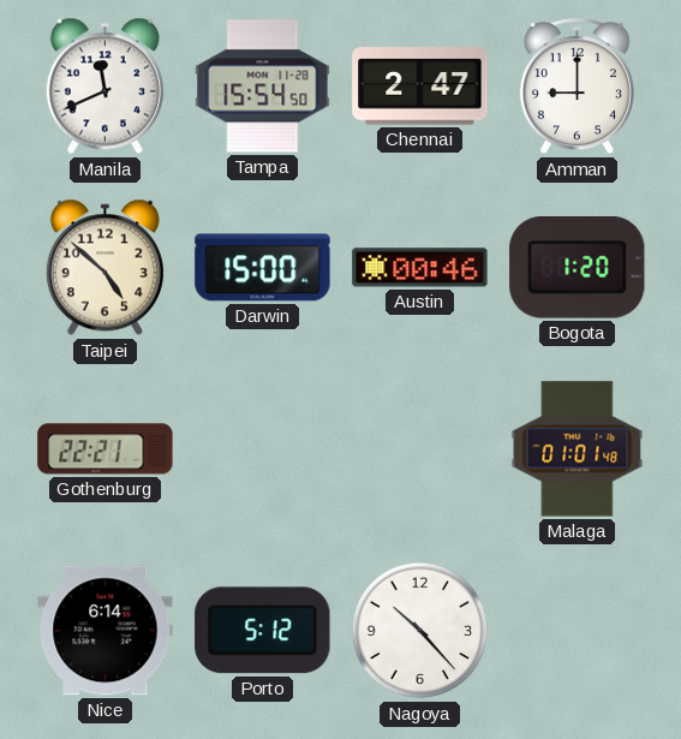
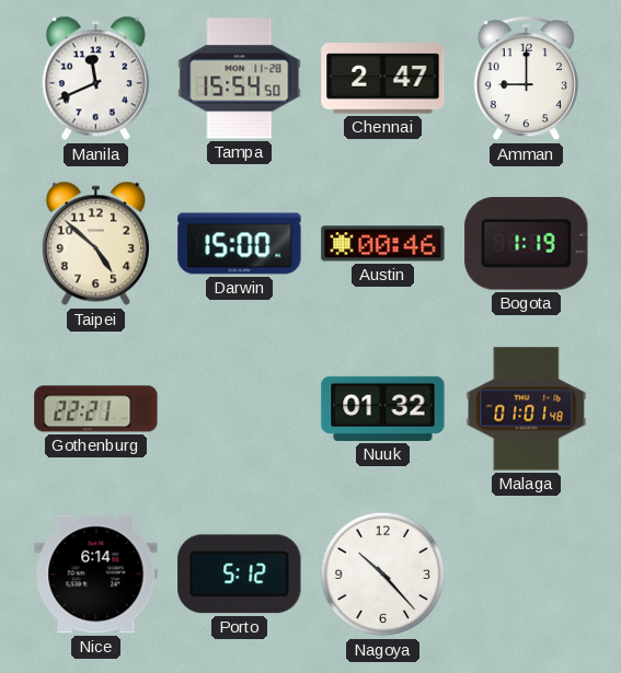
Bogota: 1:20 -> 1:19
Nuuk: none -> 01:32
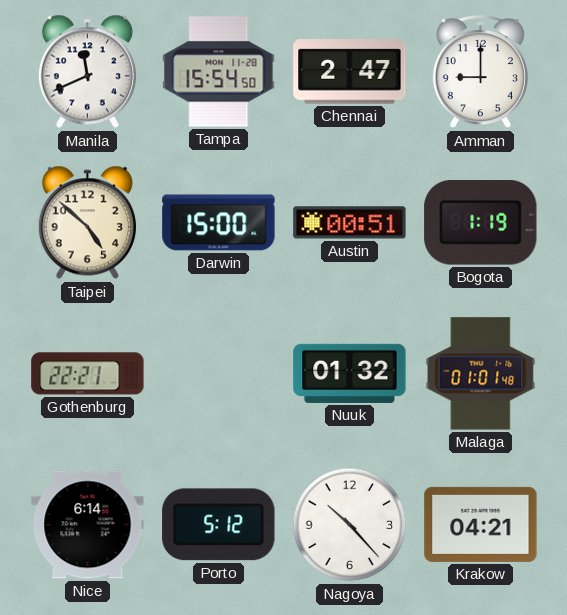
Austin: 00:46 -> 00:51
Krakow: none -> 04:21
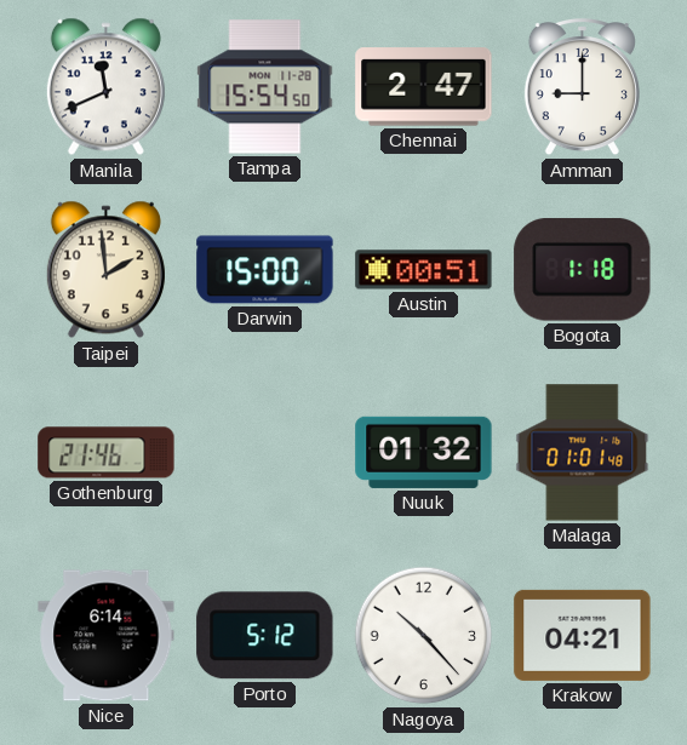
Taipei: 4:52 -> 1:59
Bogota: 1:19 -> 1:18
Gothenburg: 22:21 -> 21:46
